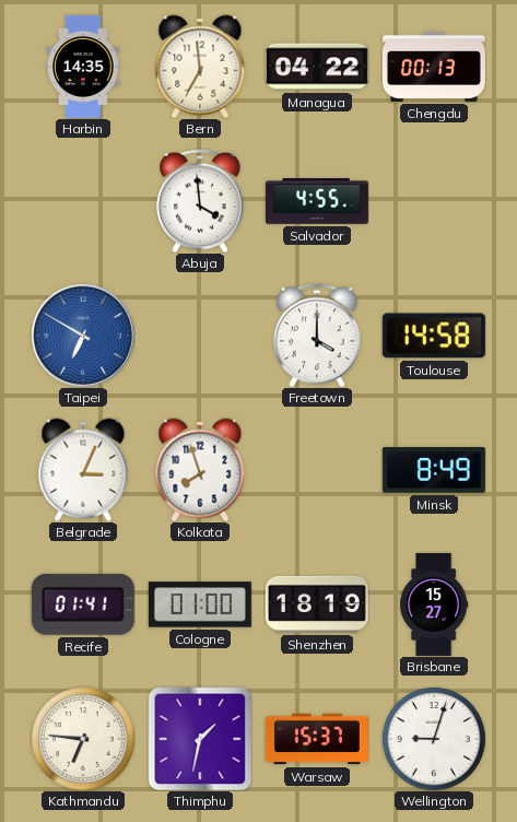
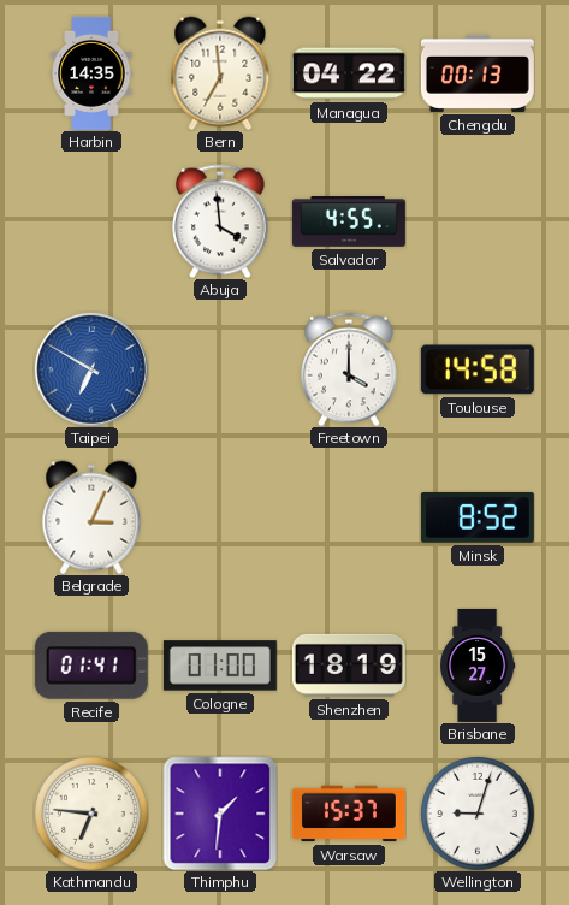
Kolkata: 7:57 -> none
Minsk: 8:49 -> 8:52
Thimphu: 1:32 -> 1:31
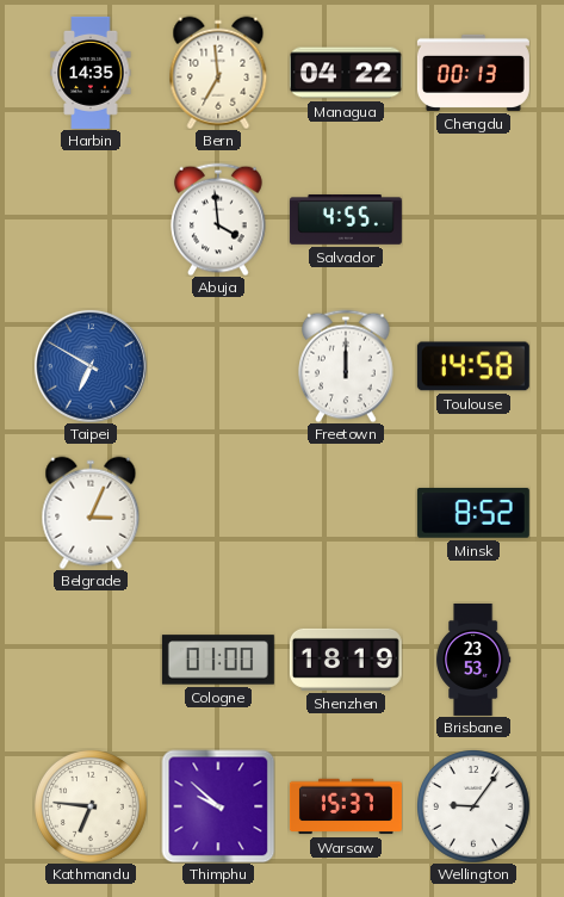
Freetown: 4:00 -> 12:00
Recife: 01:41 -> none
Brisbane: 15:27 -> 23:53
Thimphu: 1:31 -> 9:52
Wellington: 9:03 -> 9:06
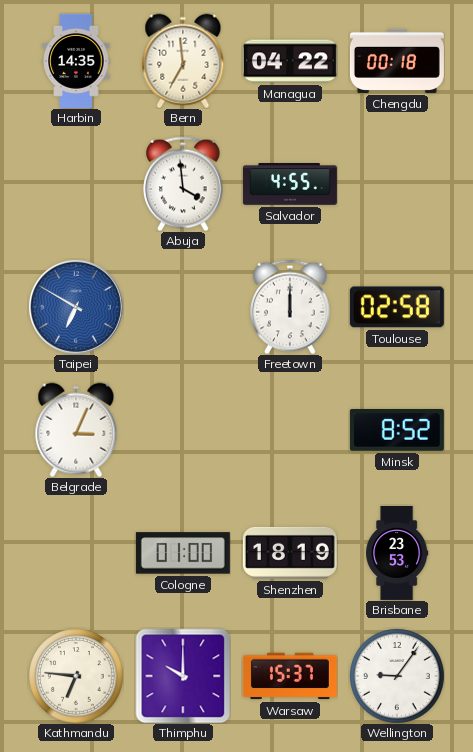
Chengdu: 00:13 -> 00:18
Toulouse: 14:58 -> 02:58
Thimphu: 9:52 -> 10:00
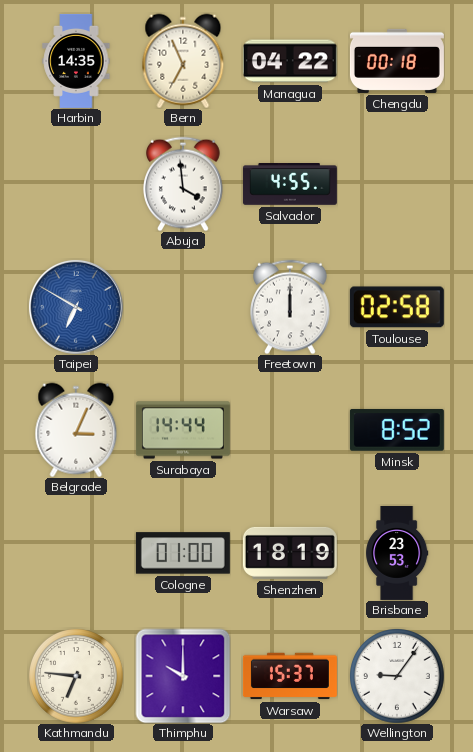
Bern: 6:59 -> 6:56
Surabaya: none -> 14:44
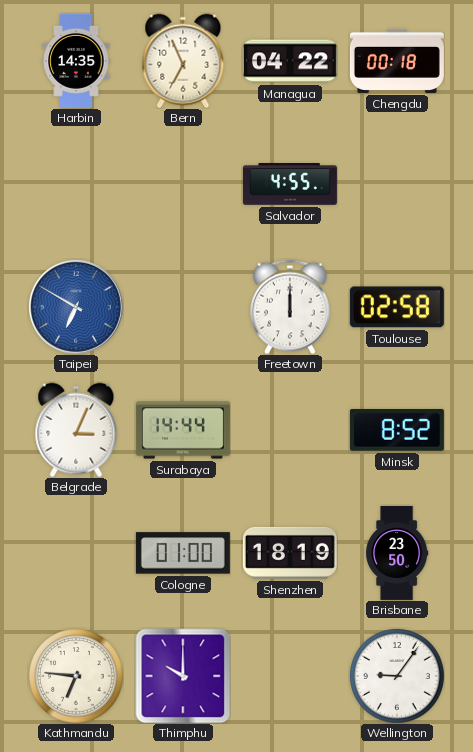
Abuja: 3:59 -> none
Brisbane: 23:53 -> 23:50
Warsaw: 15:37 -> none
